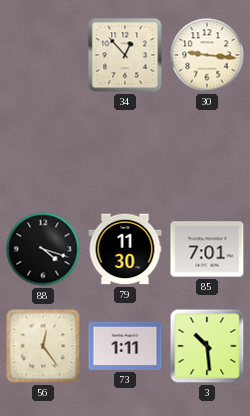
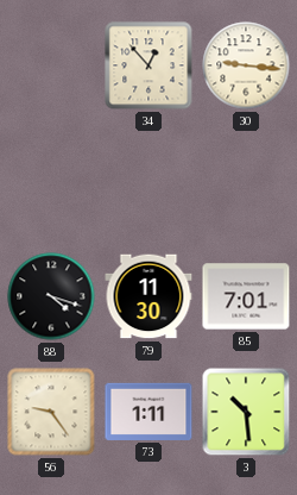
56: 12:24 -> 9:24
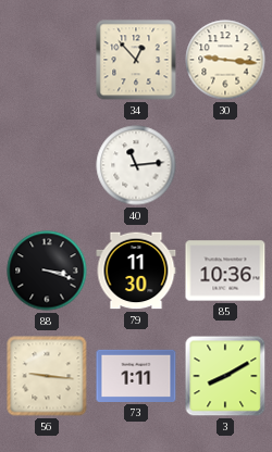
40: none -> 11:14
88: 4:18 -> 3:18
85: 7:01 -> 10:36
56: 9:24 -> 9:16
3: 10:29 -> 8:10
